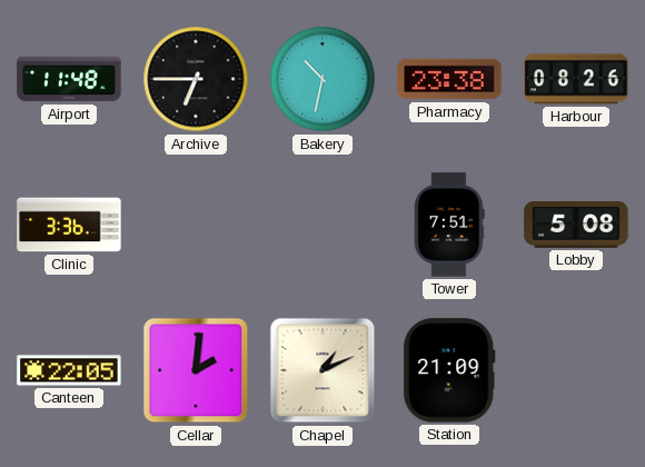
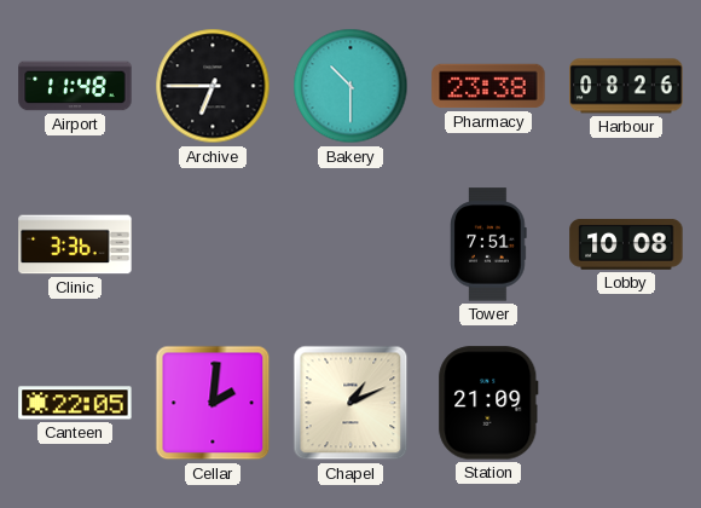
Bakery: 10:32 -> 10:30
Lobby: 5:08 -> 10:08
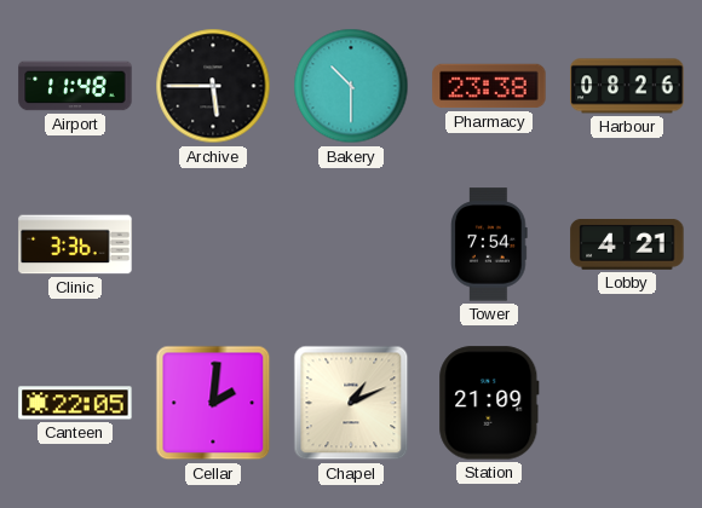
Archive: 6:45 -> 5:45
Tower: 7:51 -> 7:54
Lobby: 10:08 -> 4:21
